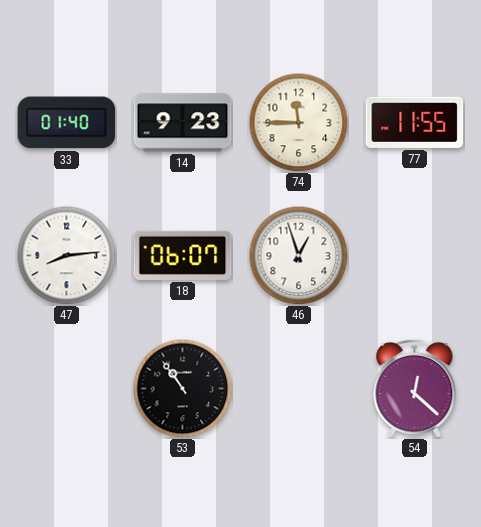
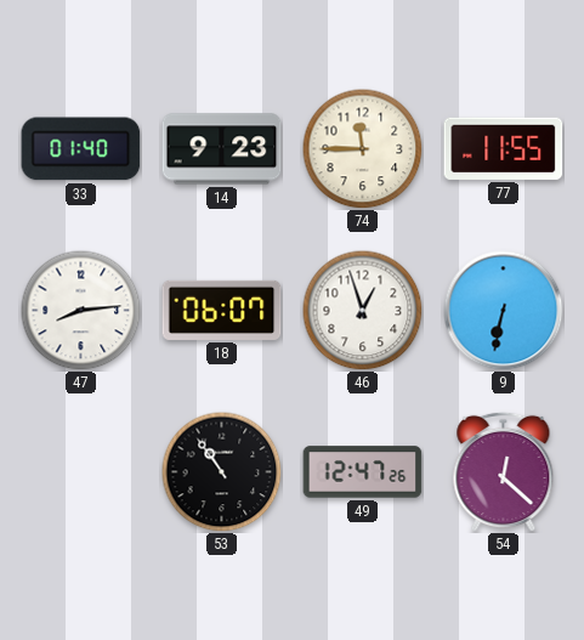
9: none -> 6:32
49: none -> 12:47
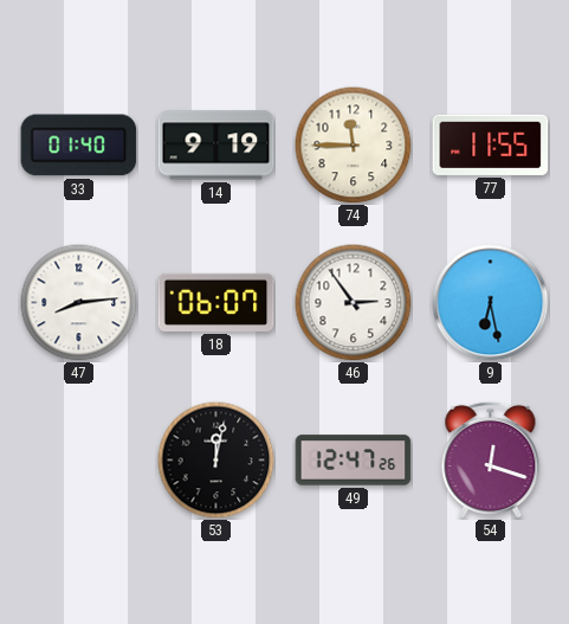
14: 9:23 -> 9:19
46: 12:57 -> 2:54
9: 6:32 -> 6:28
53: 10:54 -> 12:02
54: 12:22 -> 12:18
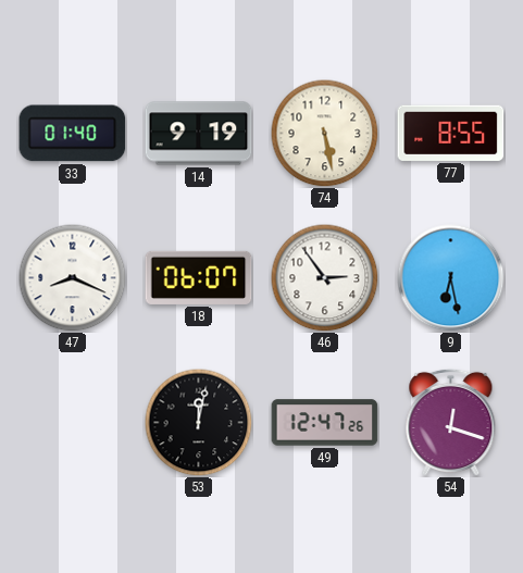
74: 11:45 -> 5:28
77: 11:55 -> 8:55
47: 8:14 -> 8:19
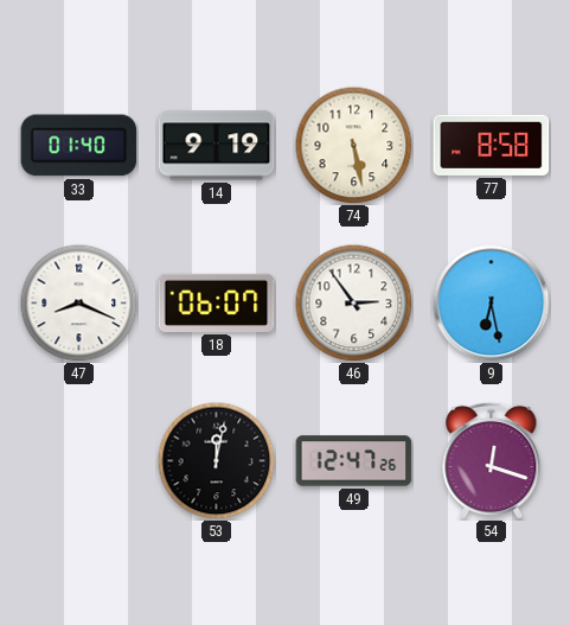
77: 8:55 -> 8:58
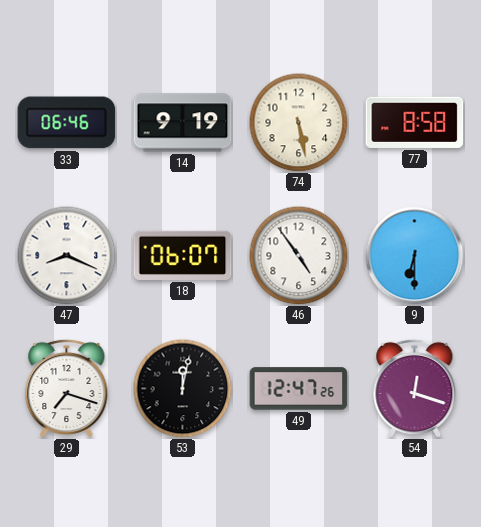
33: 01:40 -> 06:46
46: 2:54 -> 4:54
9: 6:28 -> 6:30
29: none -> 7:18
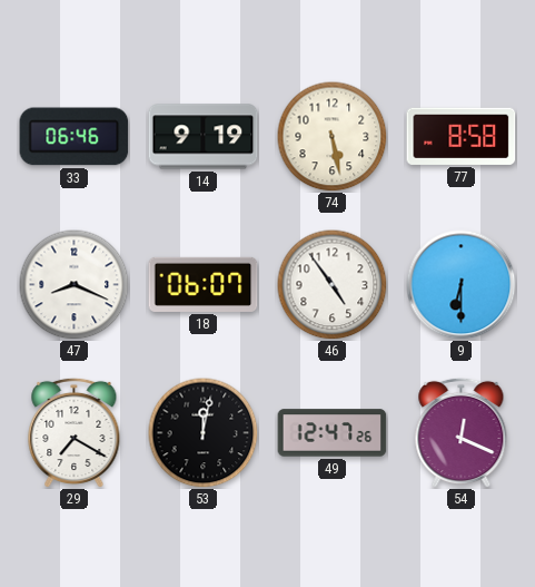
29: 7:18 -> 7:20
54: 12:18 -> 12:19
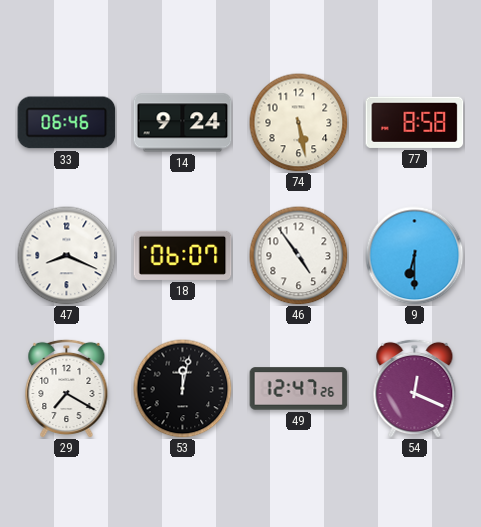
14: 9:19 -> 9:24
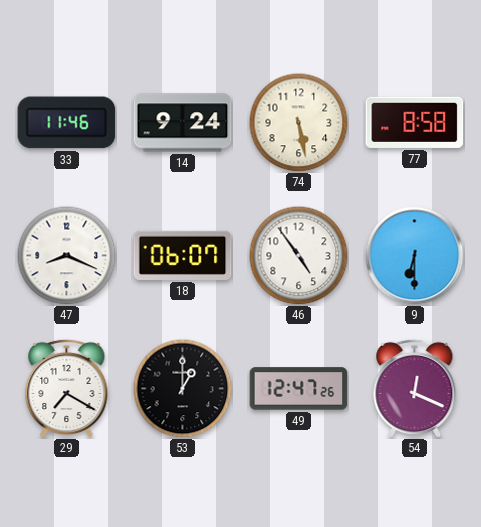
33: 06:46 -> 11:46
53: 12:02 -> 1:00
